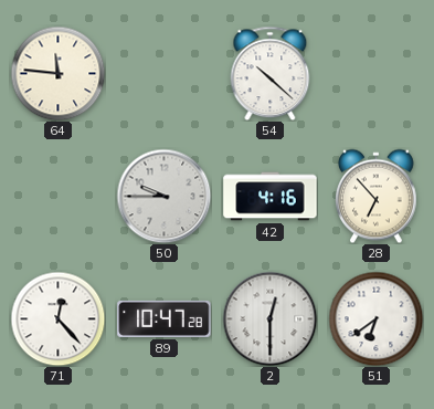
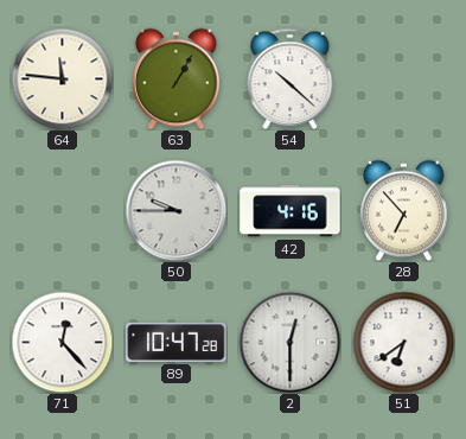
63: none -> 1:05
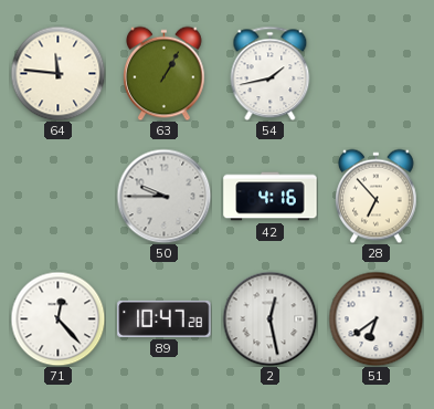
54: 10:22 -> 1:43
2: 12:30 -> 12:28
